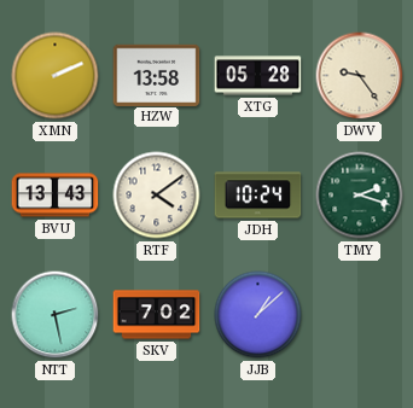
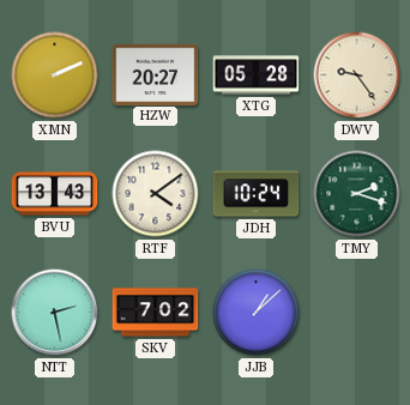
HZW: 13:58 -> 20:27
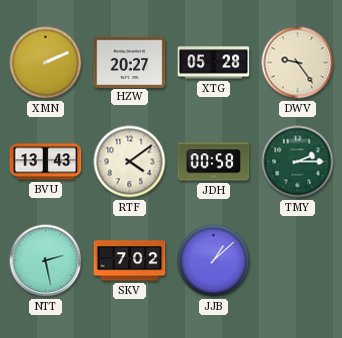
JDH: 10:24 -> 00:58
TMY: 2:18 -> 2:15
